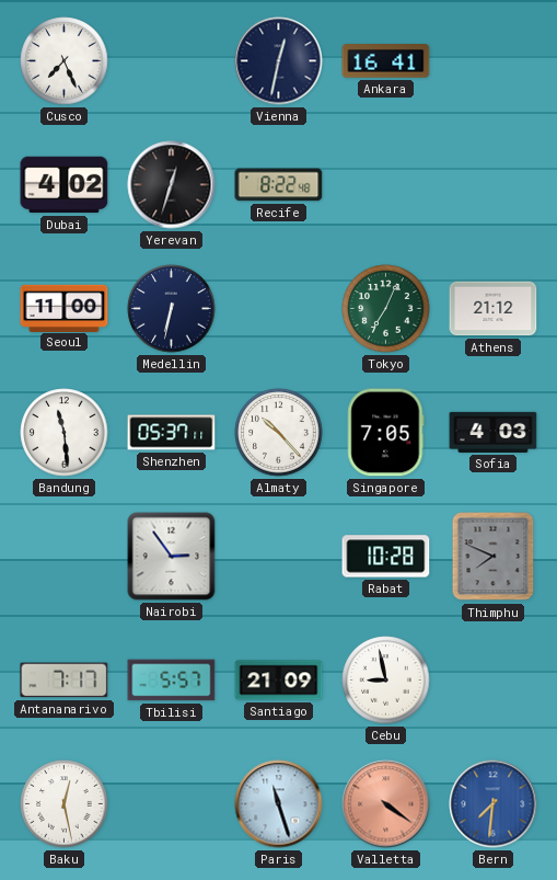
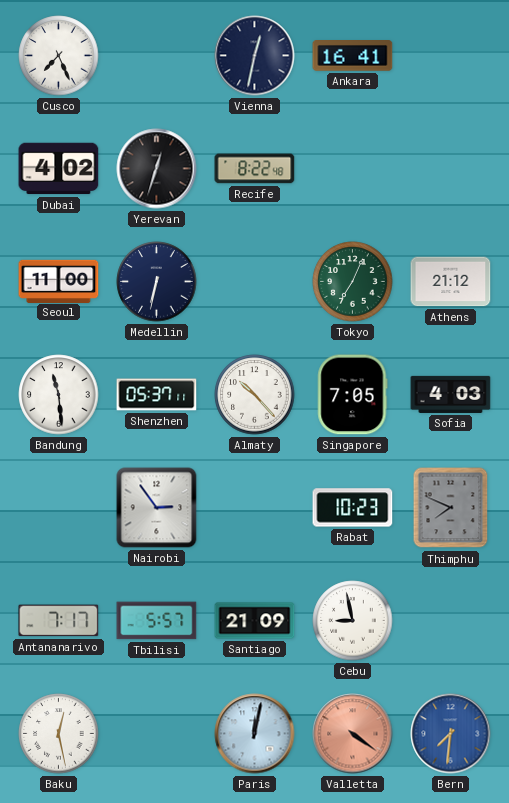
Rabat: 10:28 -> 10:23
Paris: 11:27 -> 12:02
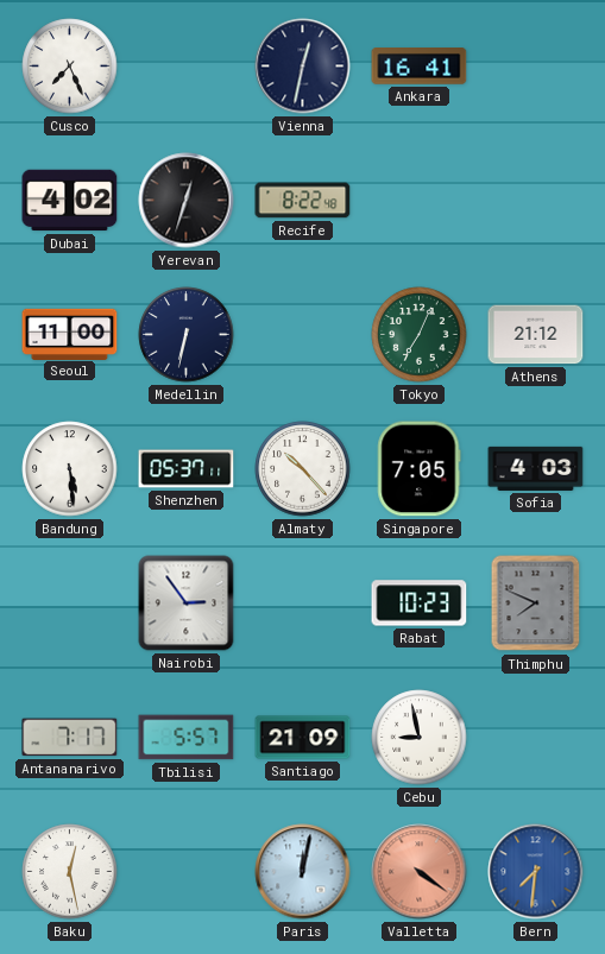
Bandung: 11:29 -> 5:29
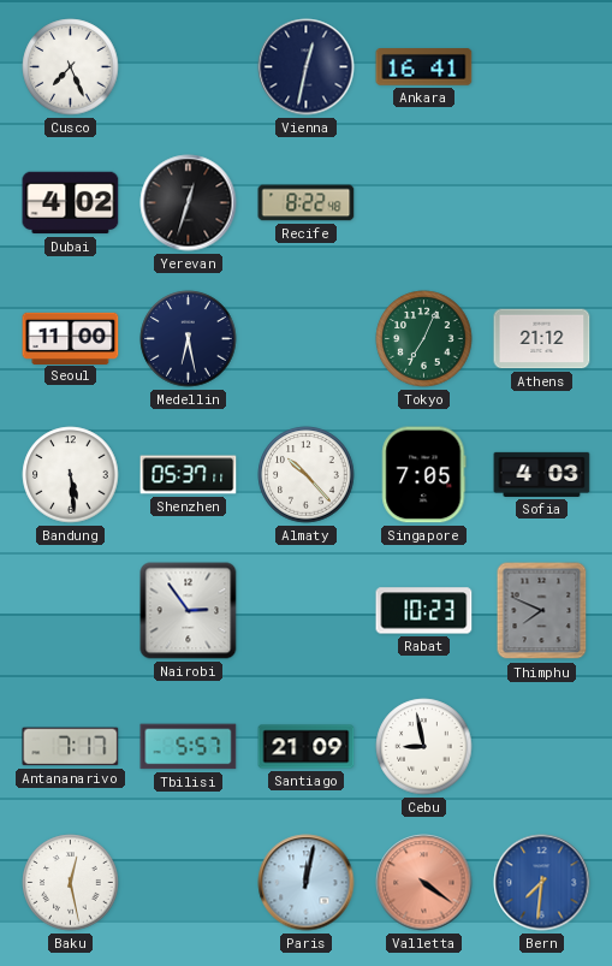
Medellin: 6:32 -> 6:28
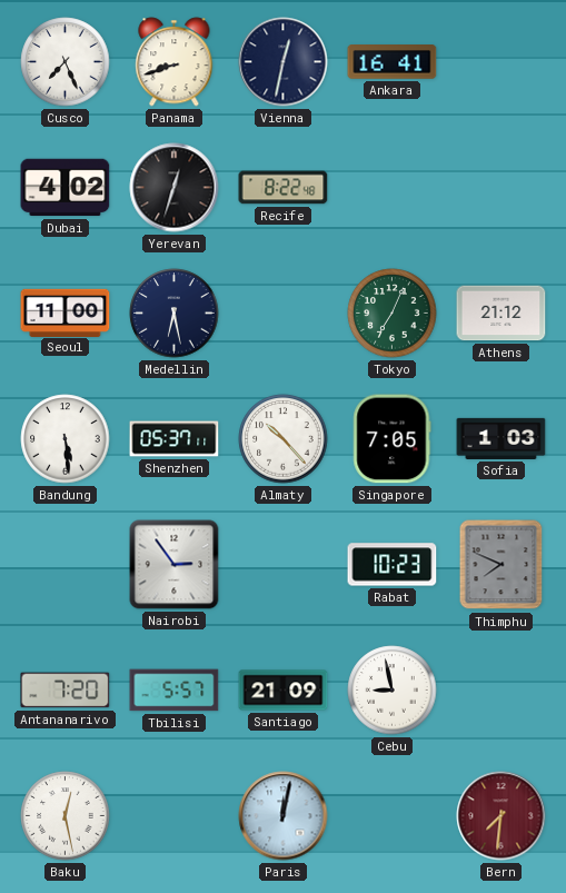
Panama: none -> 8:42
Sofia: 4:03 -> 1:03
Antananarivo: 7:17 -> 7:20
Valletta: 4:21 -> none
Bern dial: blue -> burgundy
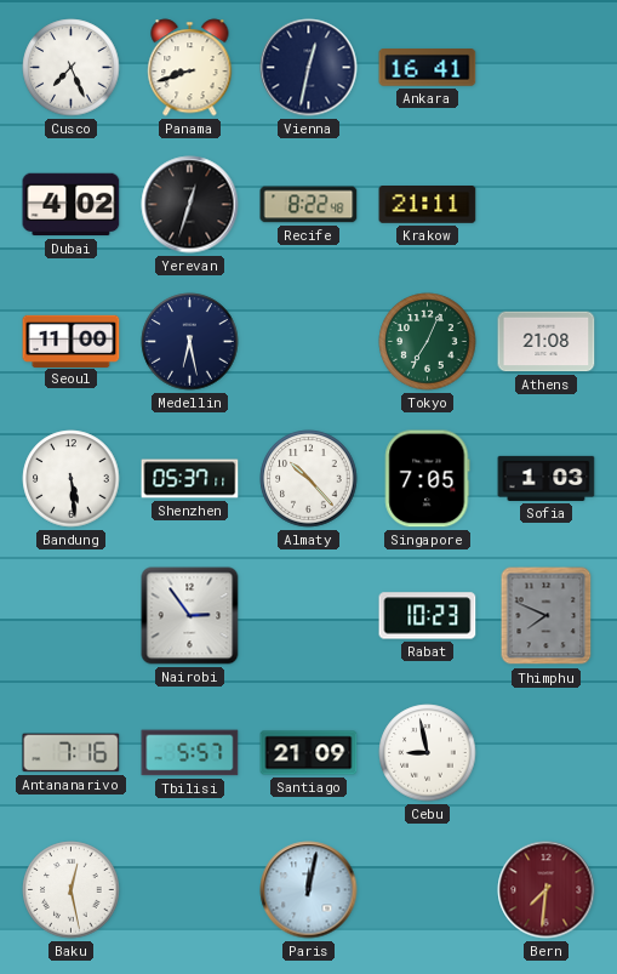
Krakow: none -> 21:11
Athens: 21:12 -> 21:08
Antananarivo: 7:20 -> 7:16
